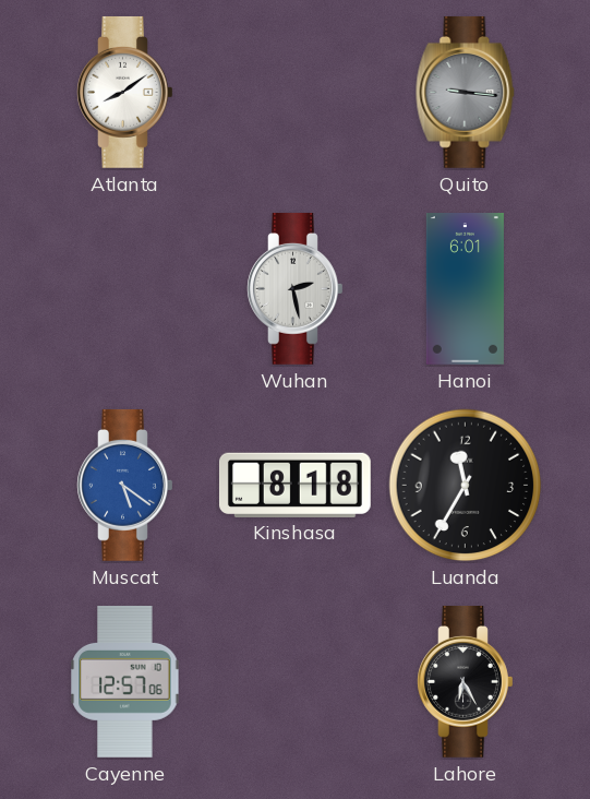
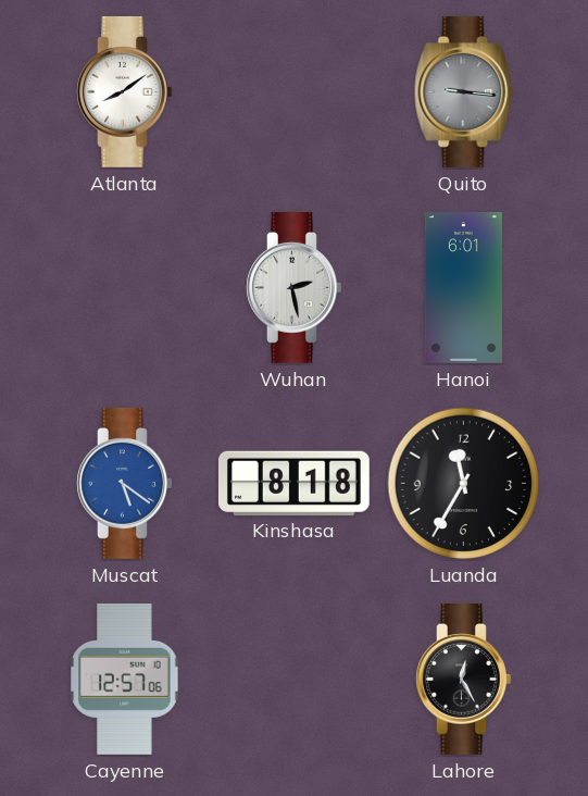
Lahore: 6:25 -> 12:25
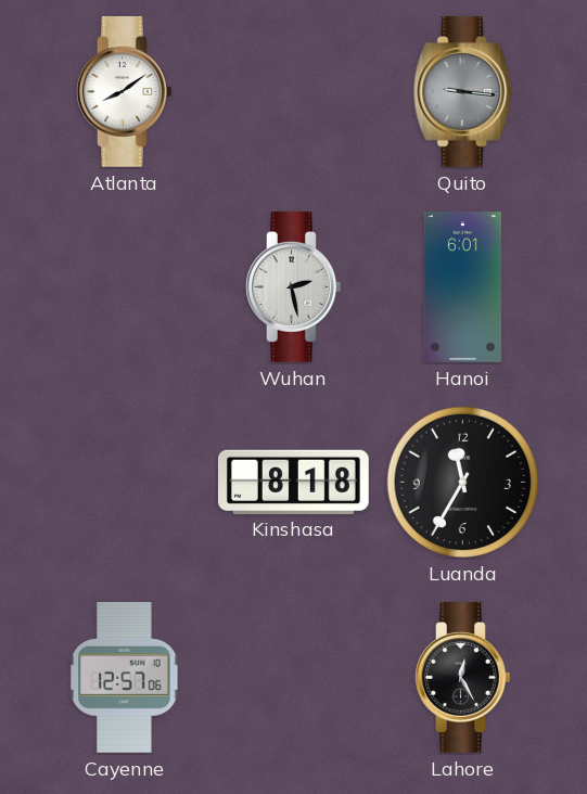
Muscat: 5:21 -> none
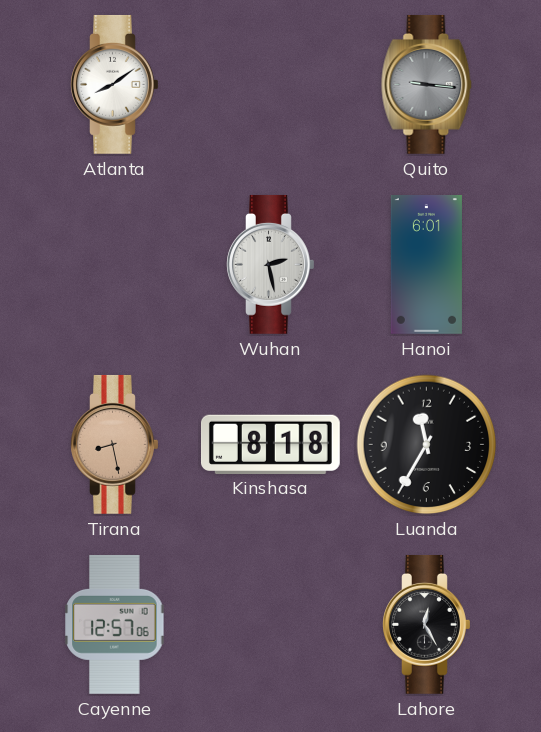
Tirana: none -> 8:28
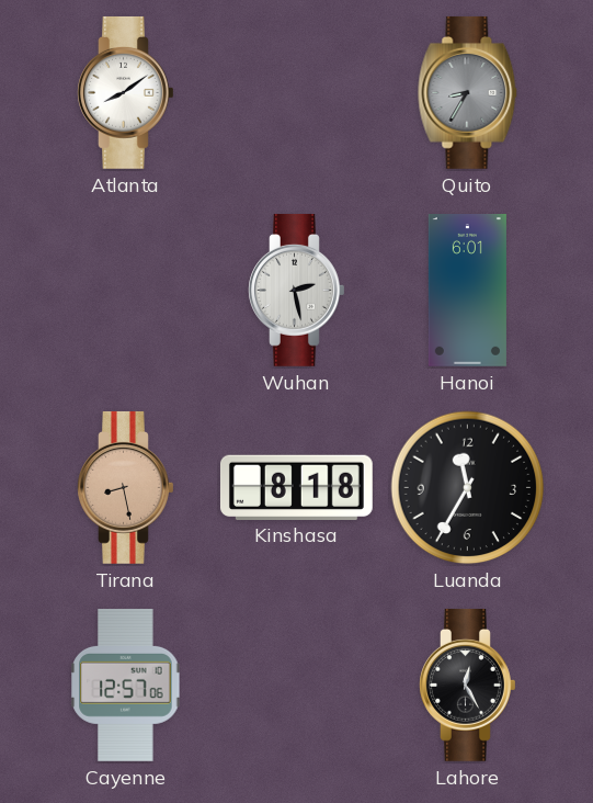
Quito: 9:16 -> 8:35
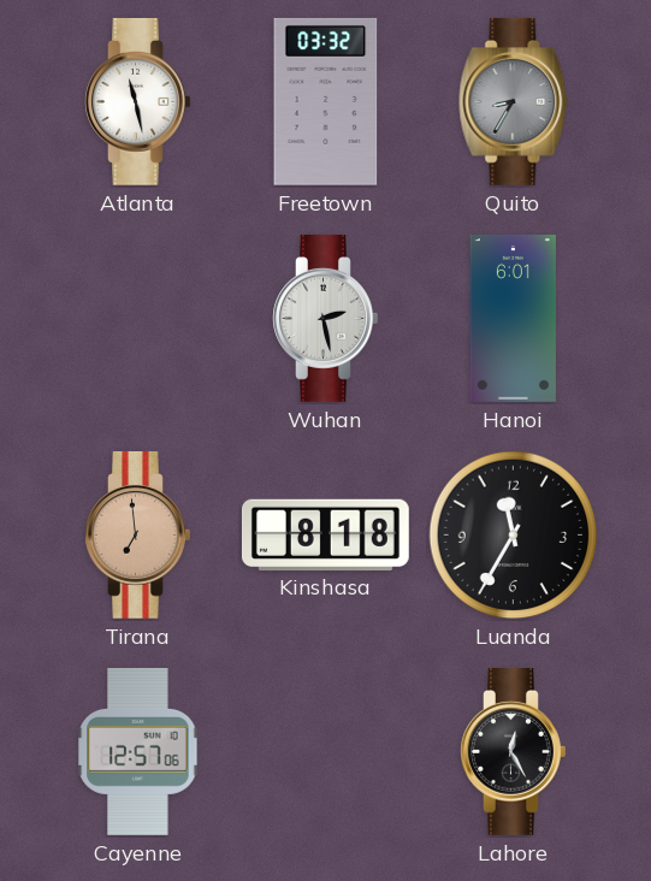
Atlanta: 8:09 -> 11:28
Freetown: none -> 03:32
Tirana: 8:28 -> 6:59
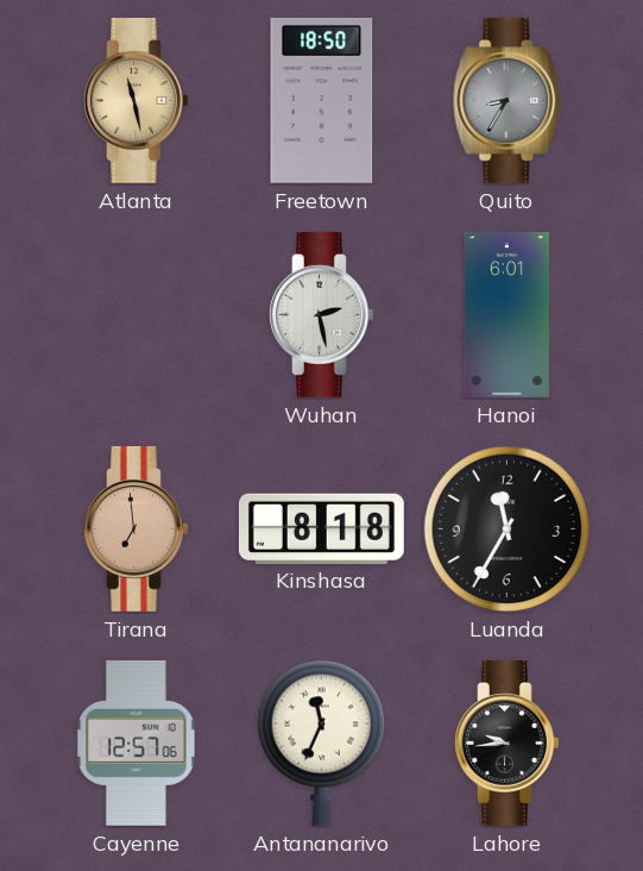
Atlanta dial: white -> champagne
Freetown: 03:32 -> 18:50
Antananarivo: none -> 11:34
Lahore: 12:25 -> 9:44
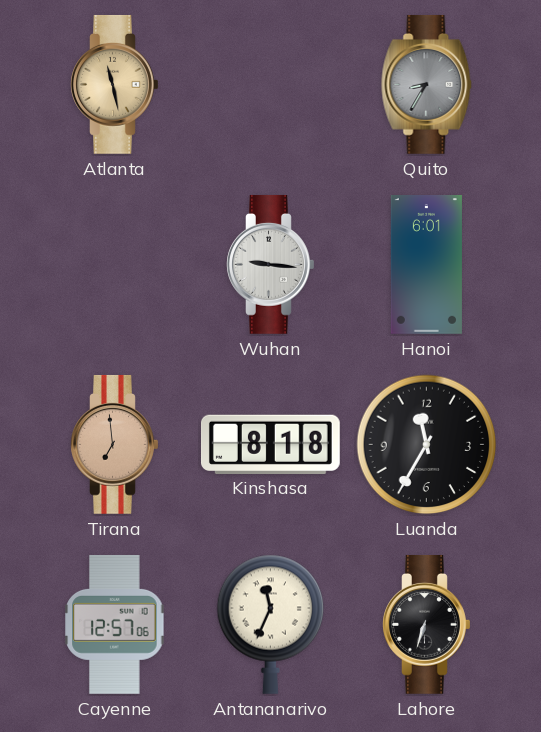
Freetown: 18:50 -> none
Wuhan: 2:28 -> 9:16
Lahore: 9:44 -> 6:33
